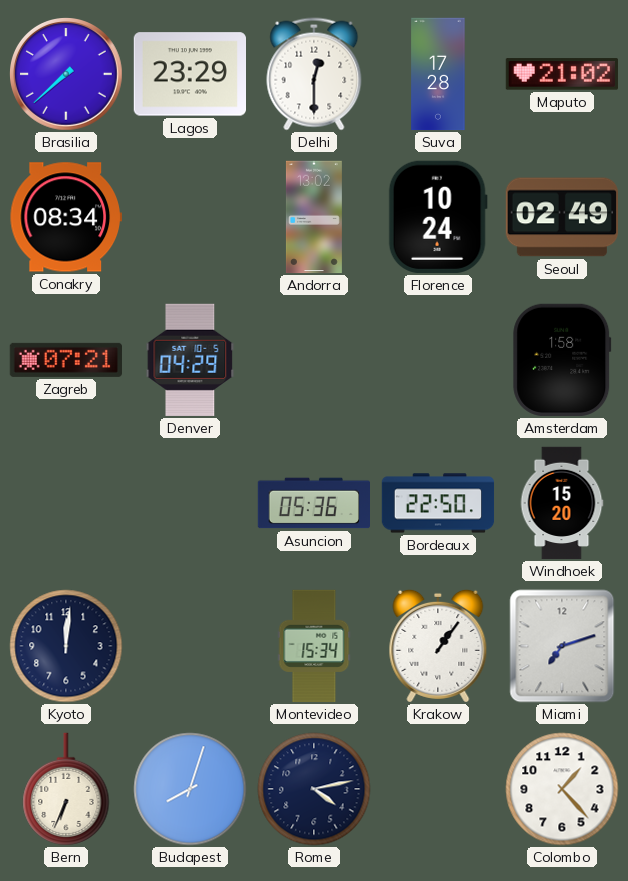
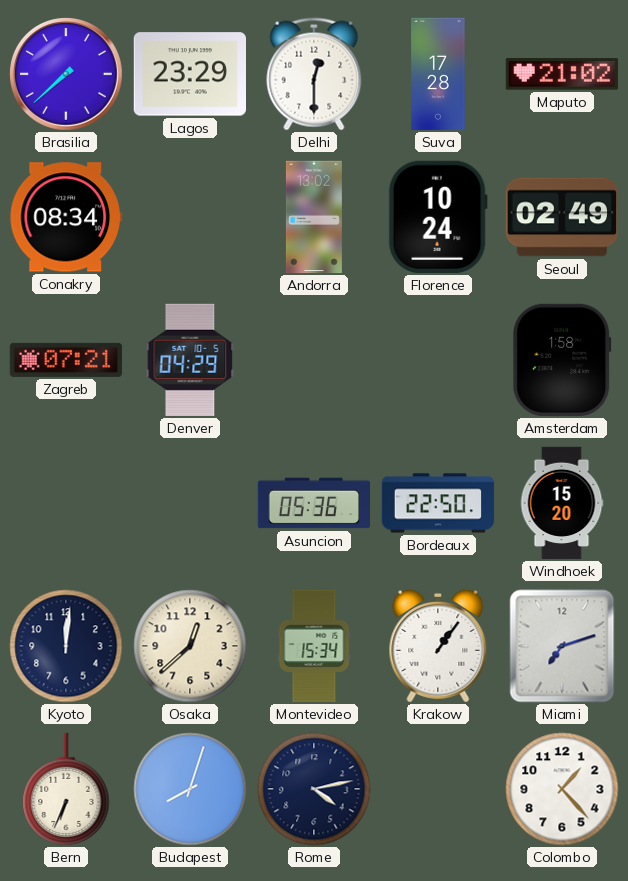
Osaka: none -> 12:38
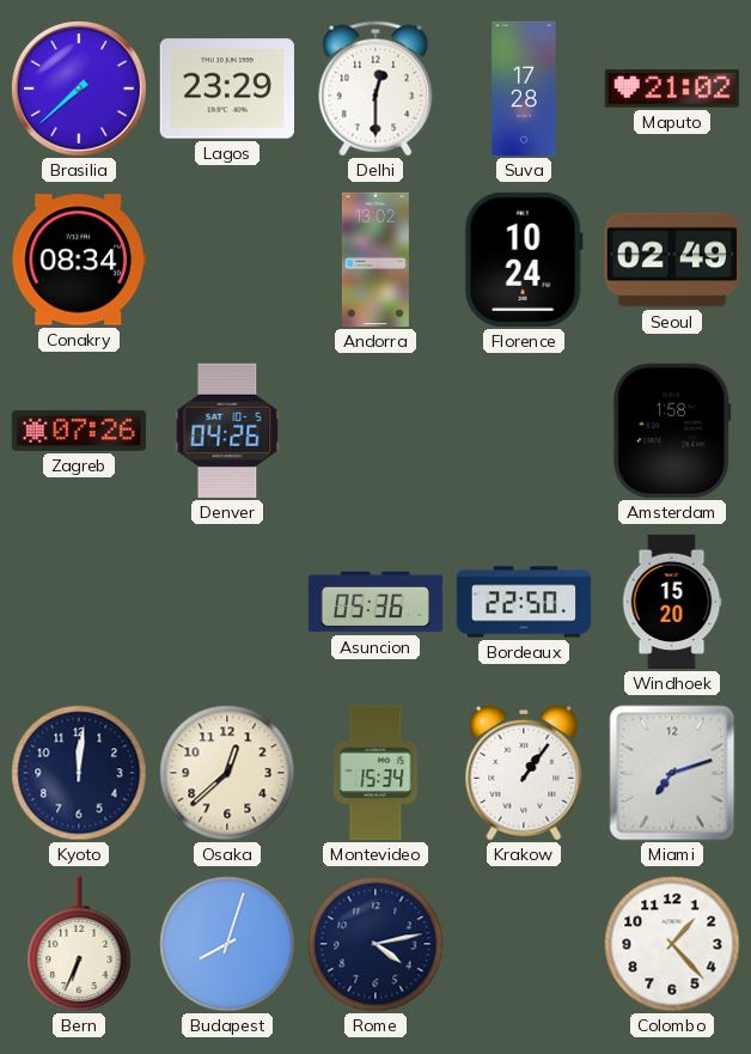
Zagreb: 07:21 -> 07:26
Denver: 04:29 -> 04:26
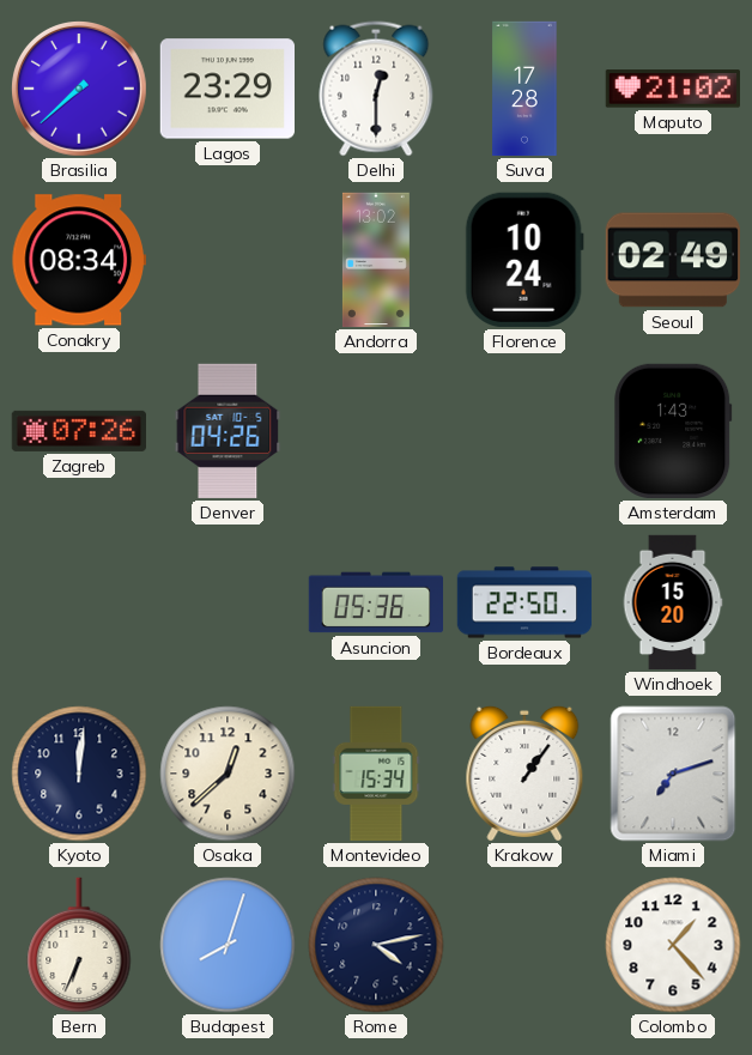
Amsterdam: 1:58 -> 1:43
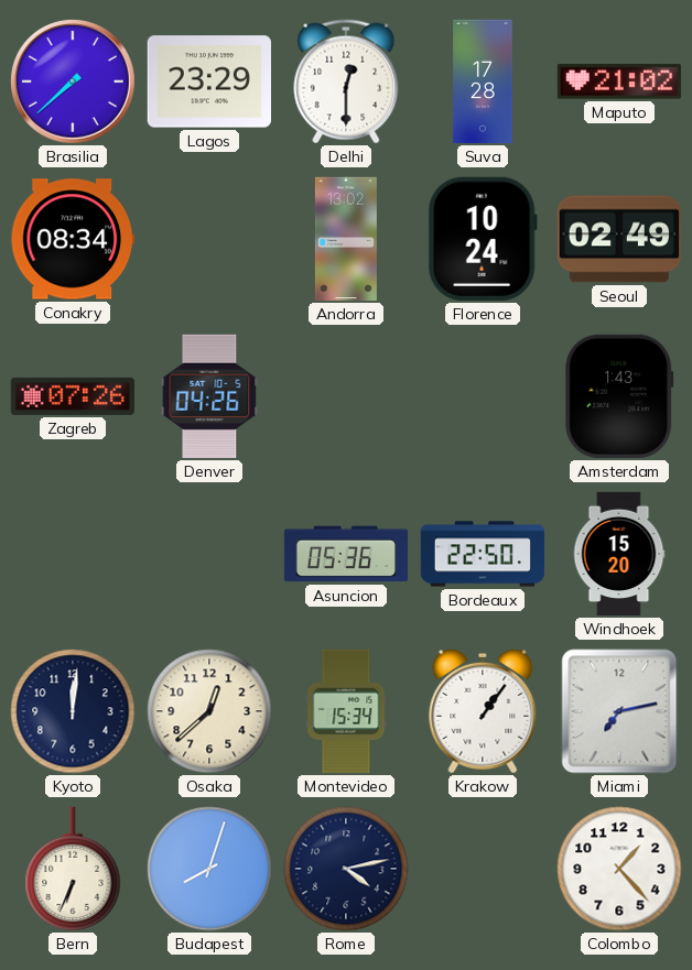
Miami: 7:12 -> 7:13
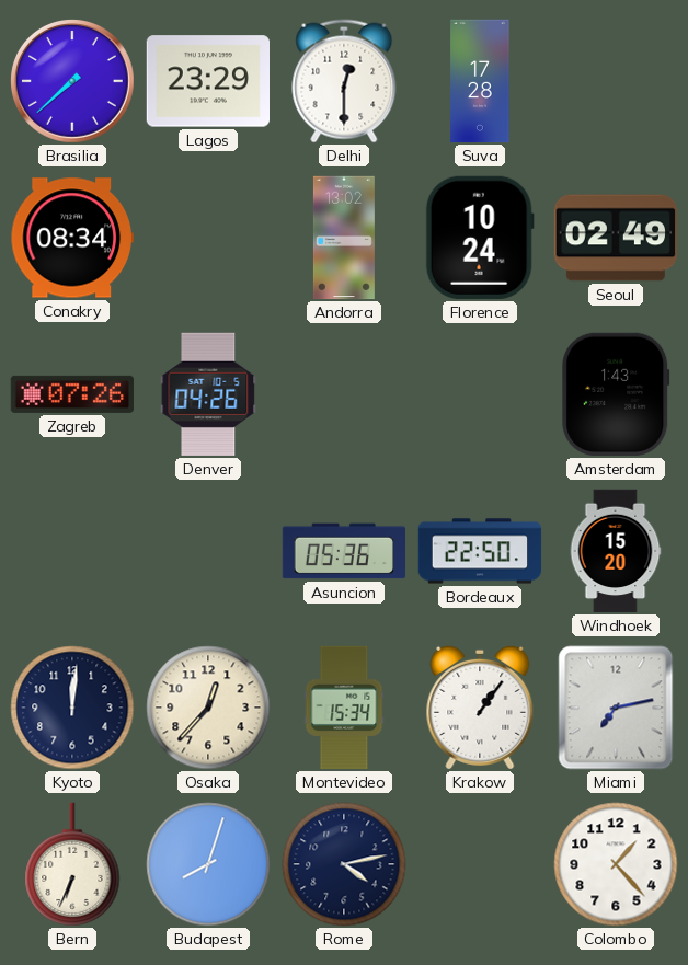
Maputo: 21:02 -> none
Osaka: 12:38 -> 12:37
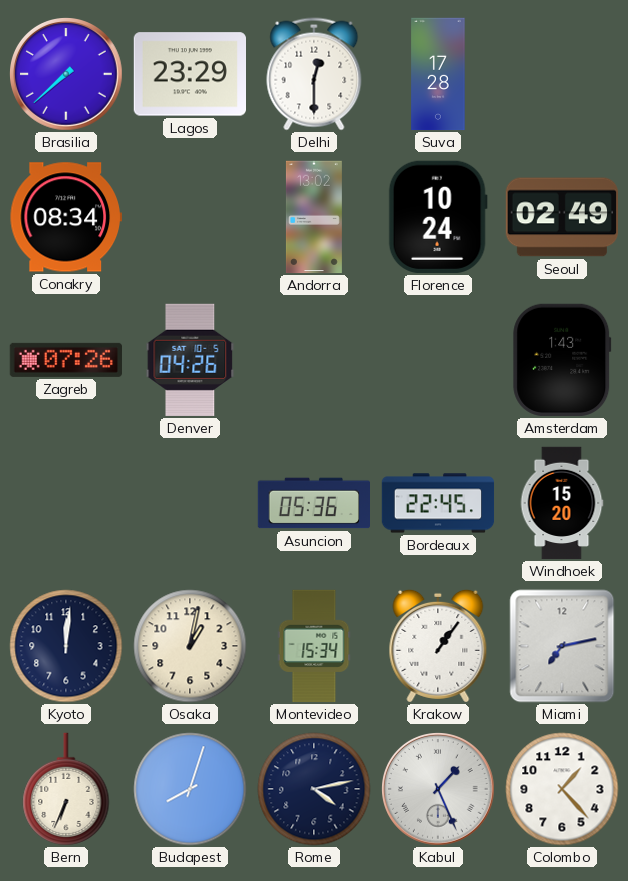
Bordeaux: 22:50 -> 22:45
Osaka: 12:37 -> 1:02
Kabul: none -> 1:26
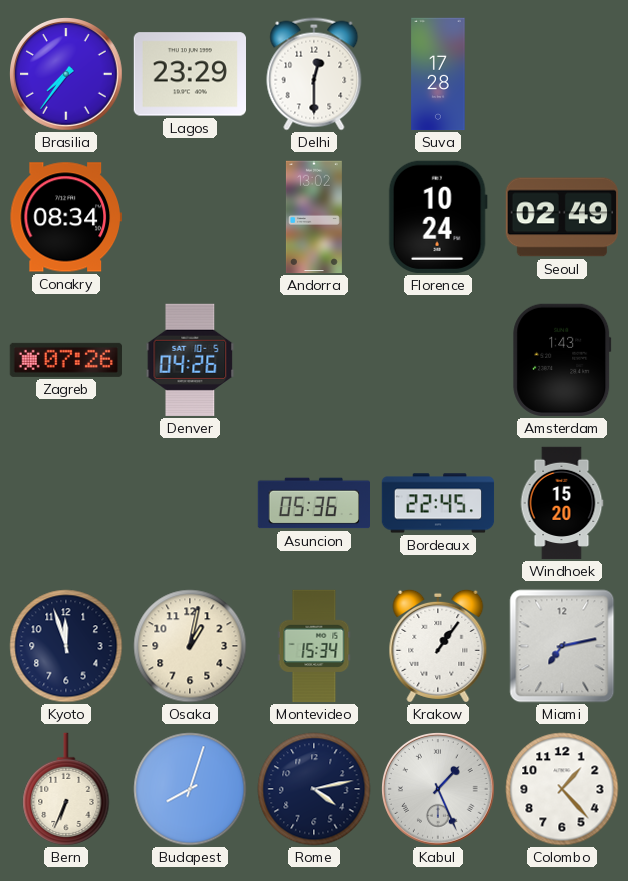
Brasilia: 7:38 -> 7:36
Kyoto: 12:01 -> 11:57
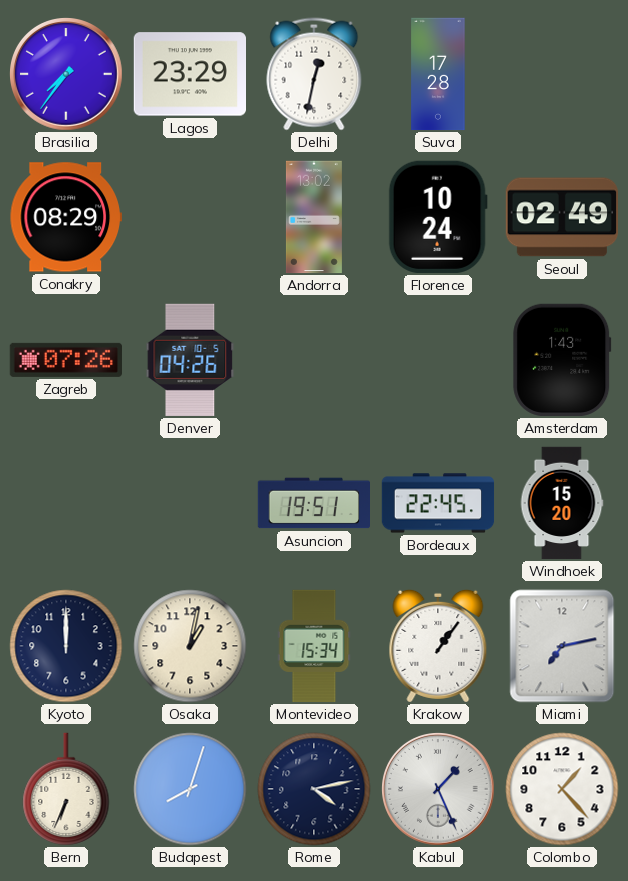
Delhi: 12:30 -> 12:32
Conakry: 08:34 -> 08:29
Asuncion: 05:36 -> 19:51
Kyoto: 11:57 -> 12:00
